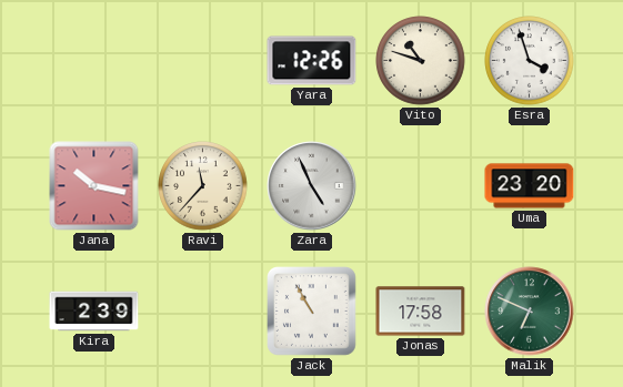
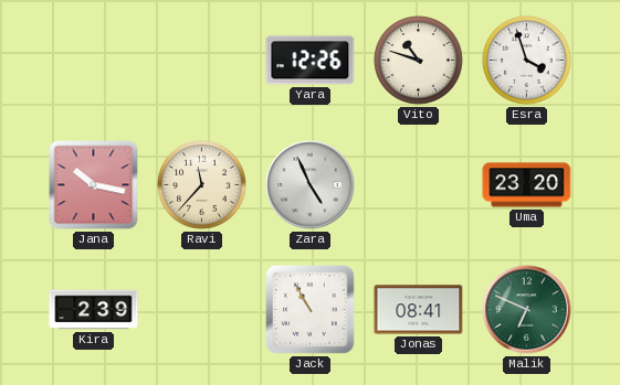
Jonas: 17:58 -> 08:41
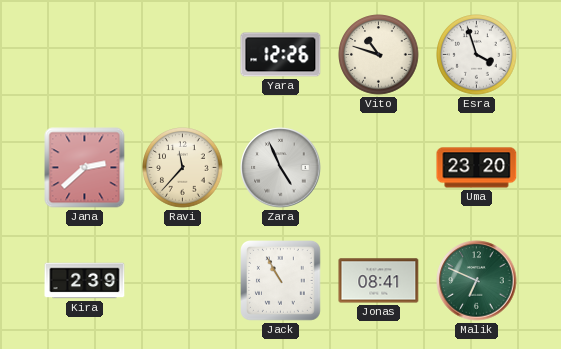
Jana: 10:17 -> 2:38
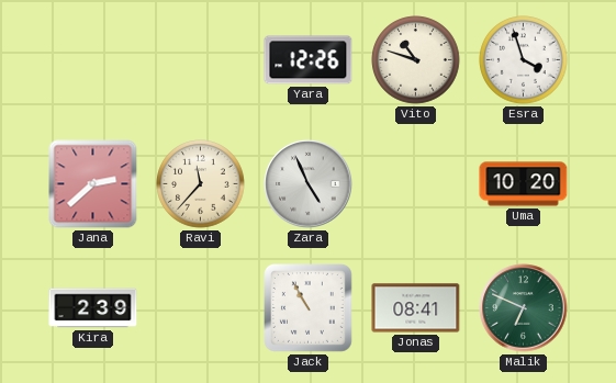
Uma: 23:20 -> 10:20
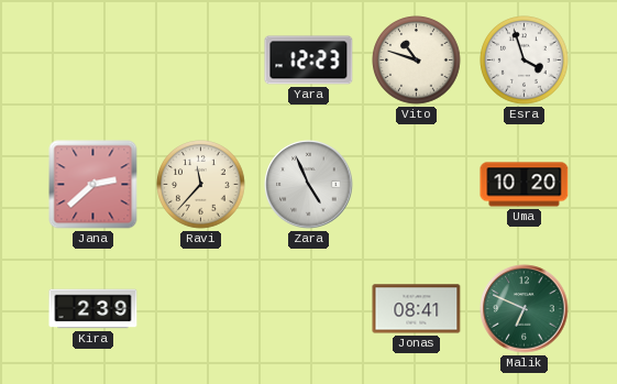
Yara: 12:26 -> 12:23
Jack: 10:55 -> none
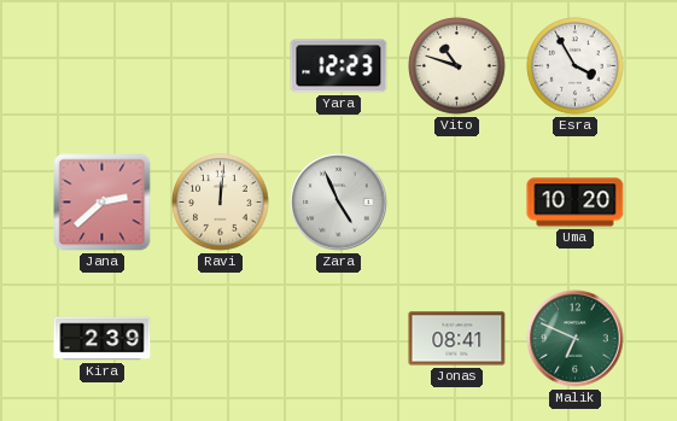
Esra: 3:57 -> 3:55
Ravi: 11:37 -> 12:01
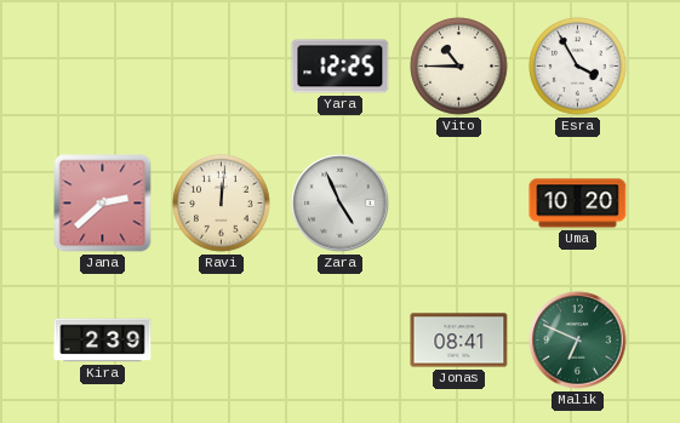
Yara: 12:23 -> 12:25
Vito: 10:48 -> 10:45
